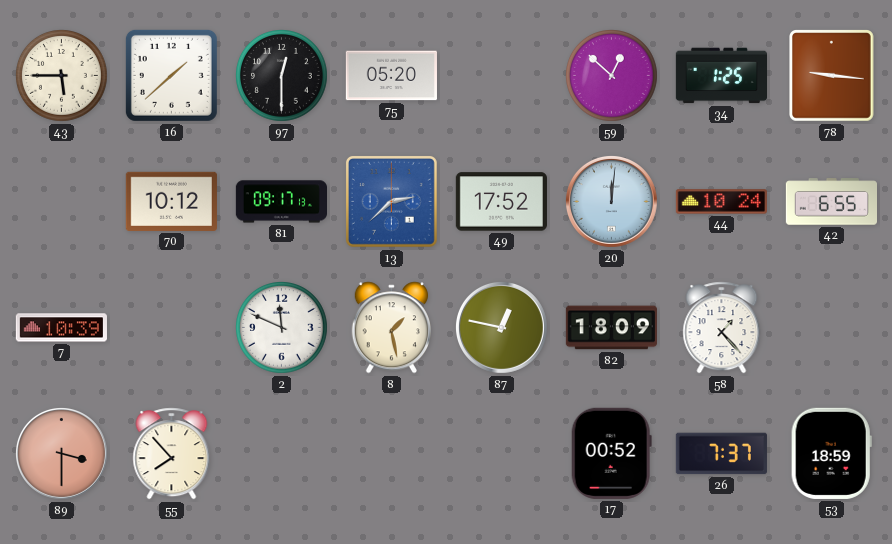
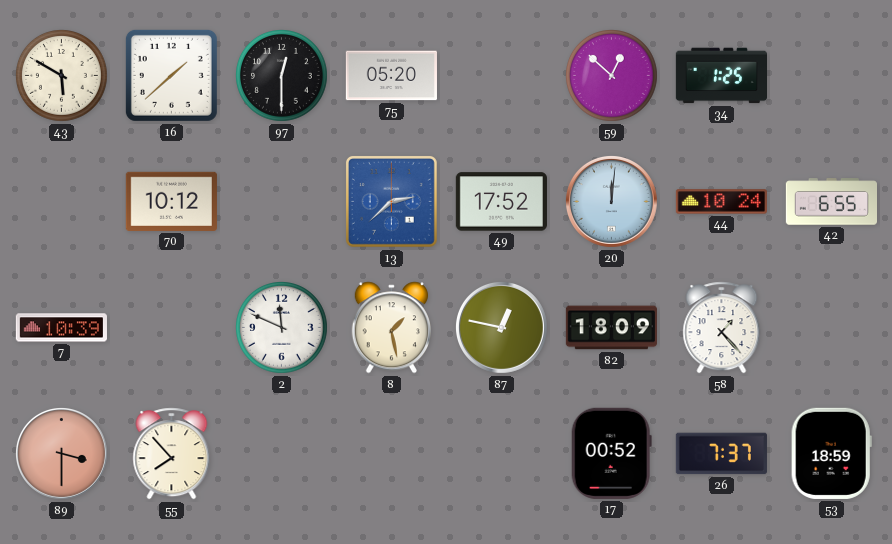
43: 5:45 -> 5:50
78: 9:16 -> none
81: 09:17 -> none
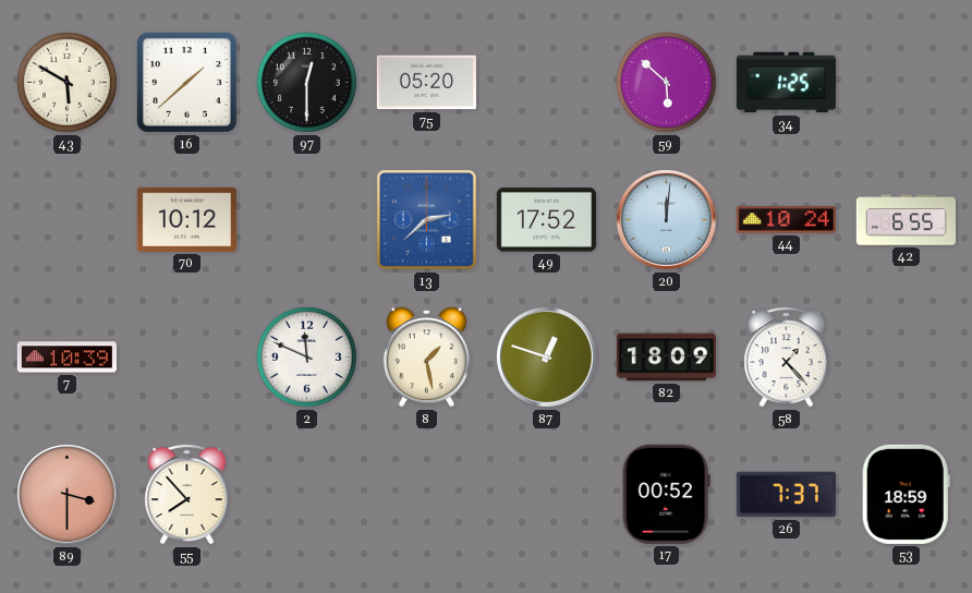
59: 12:52 -> 5:52
87: 12:47 -> 12:48
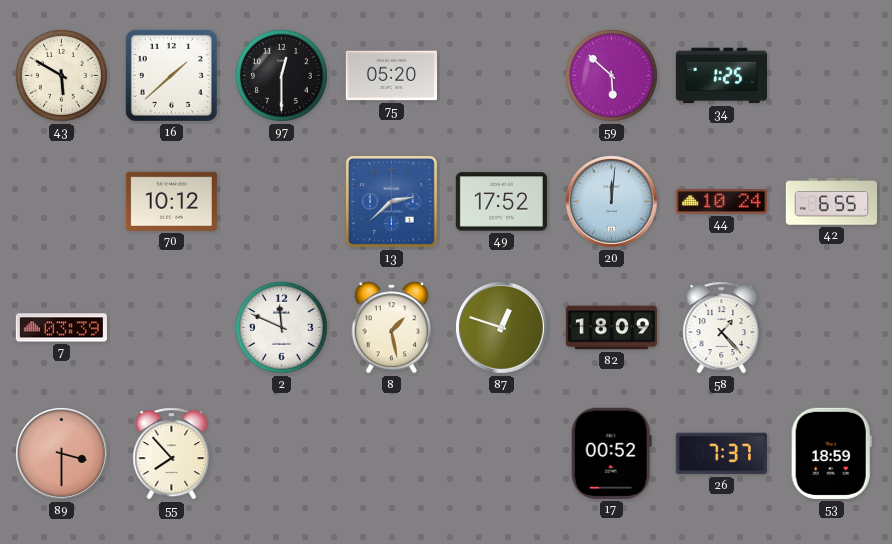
7: 10:39 -> 03:39
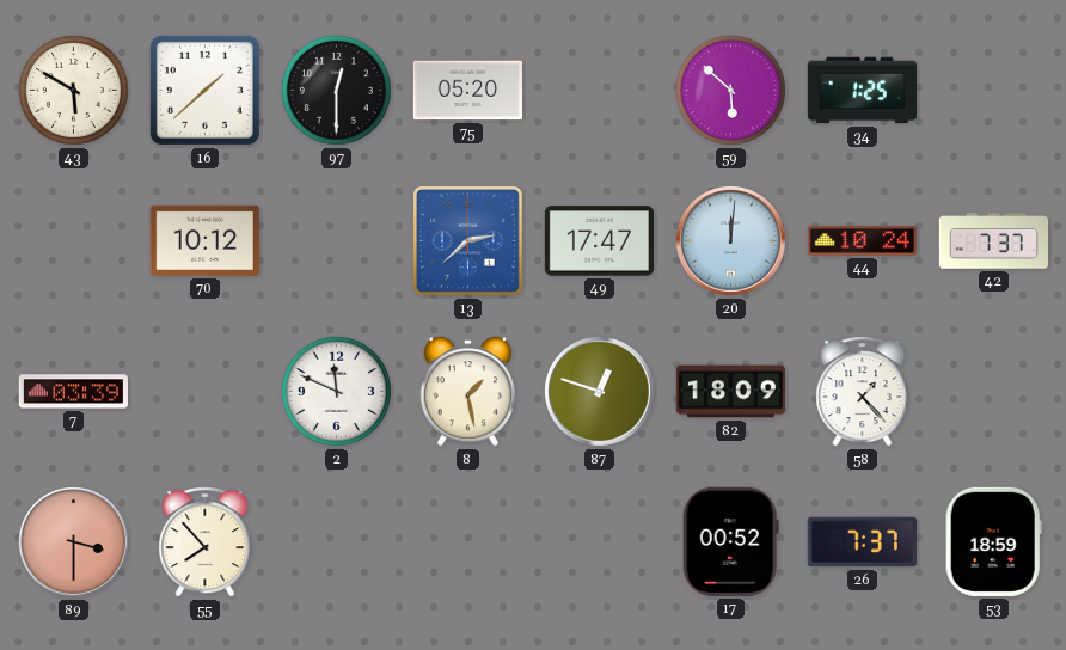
49: 17:52 -> 17:47
42: 6:55 -> 7:37
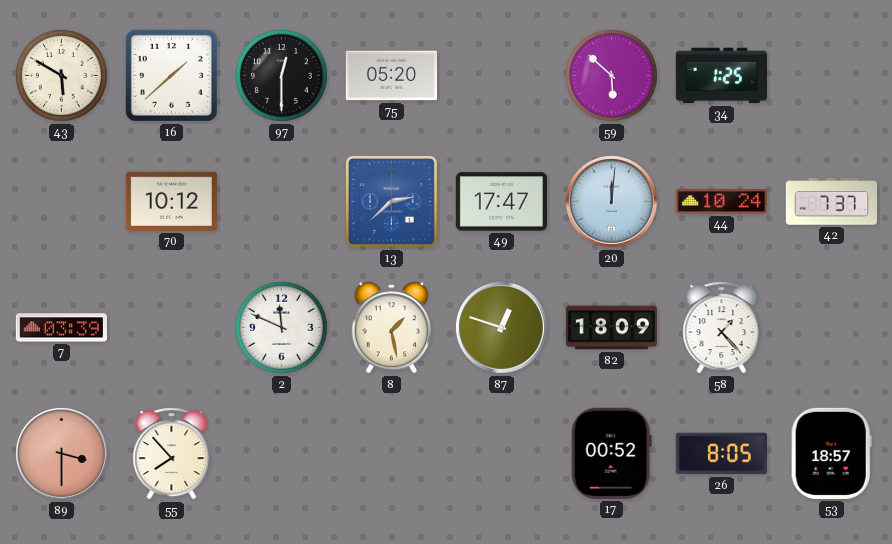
26: 7:37 -> 8:05
53: 18:59 -> 18:57
